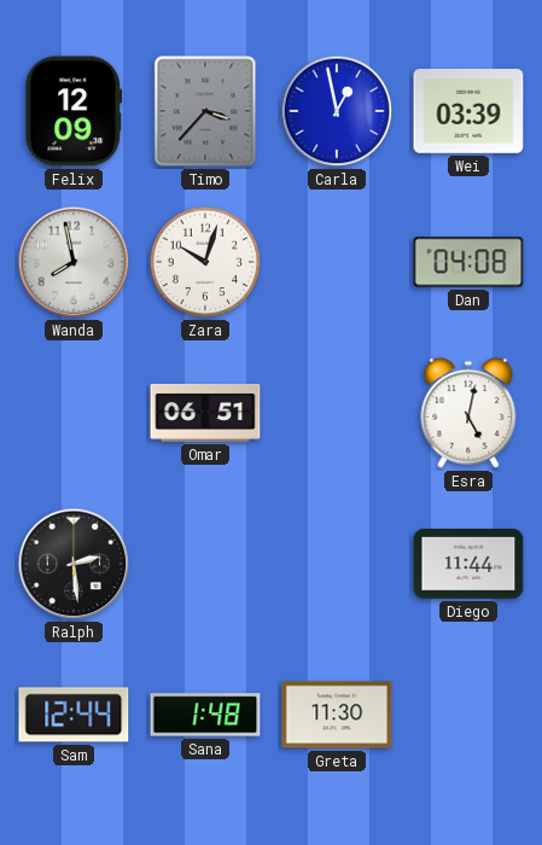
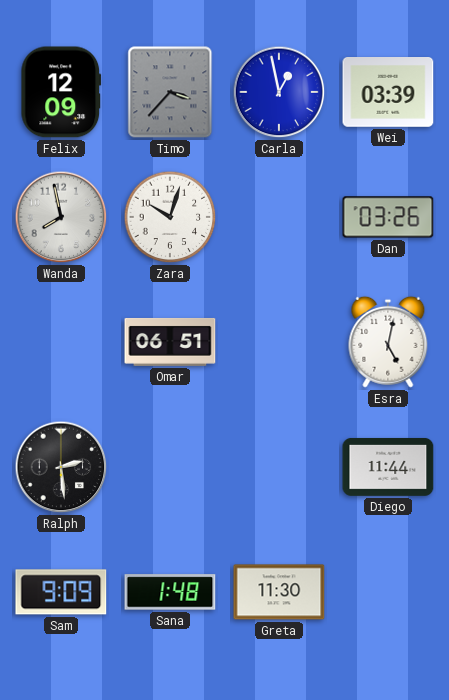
Dan: 04:08 -> 03:26
Sam: 12:44 -> 9:09
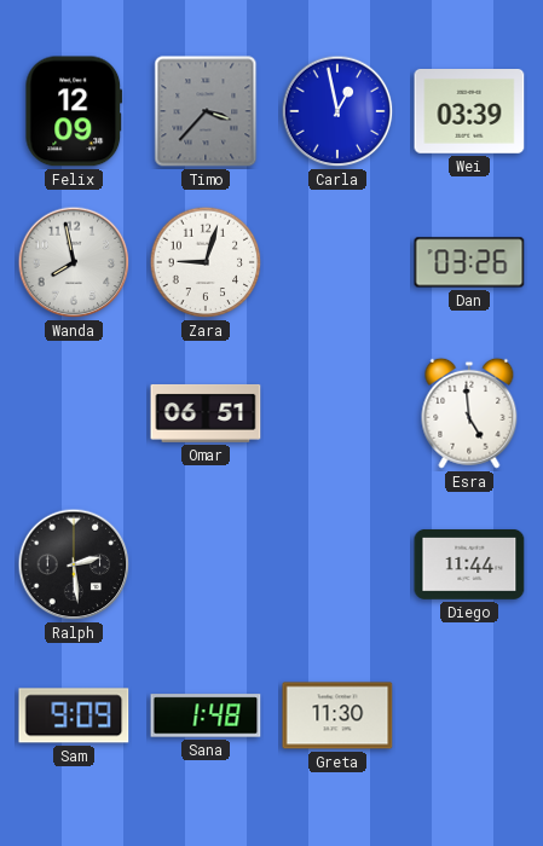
Zara: 10:03 -> 9:03
Esra: 5:02 -> 4:59
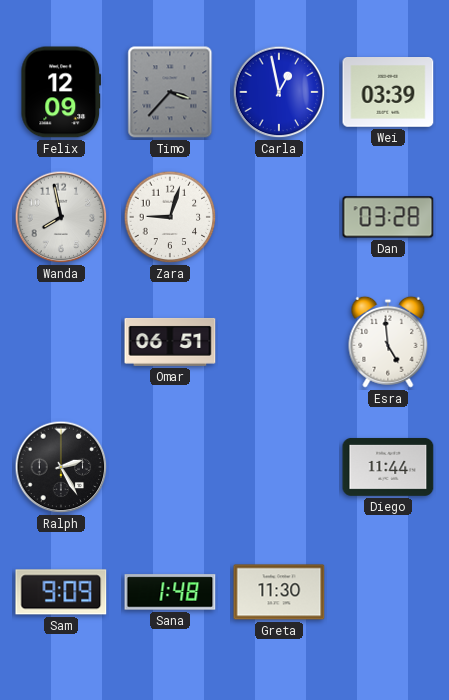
Dan: 03:26 -> 03:28
Ralph: 2:29 -> 2:25
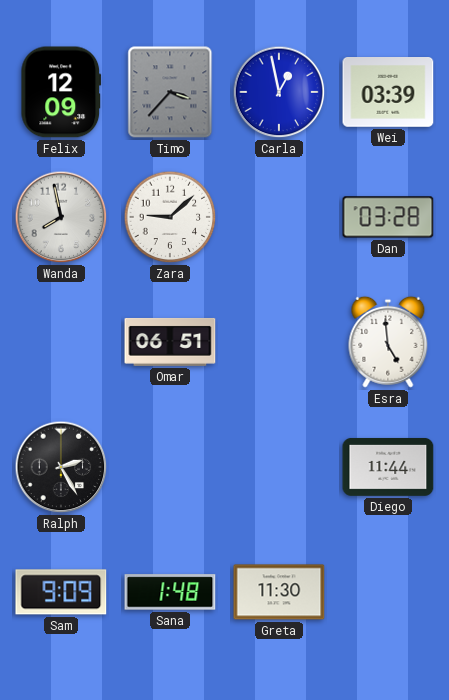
Zara: 9:03 -> 9:08
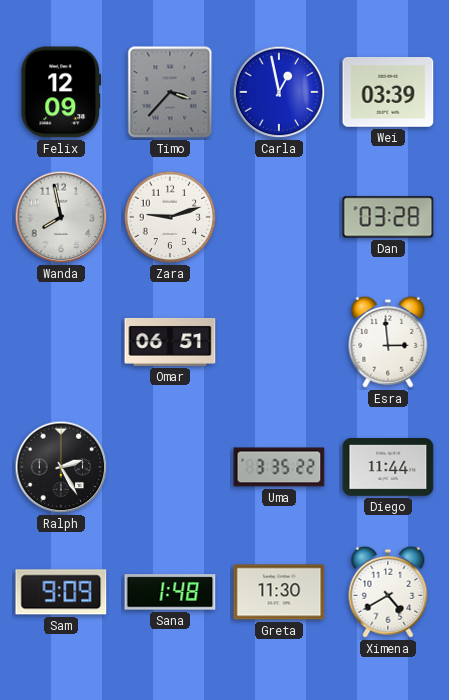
Zara: 9:08 -> 9:12
Esra: 4:59 -> 2:59
Uma: none -> 3:35
Ximena: none -> 4:40
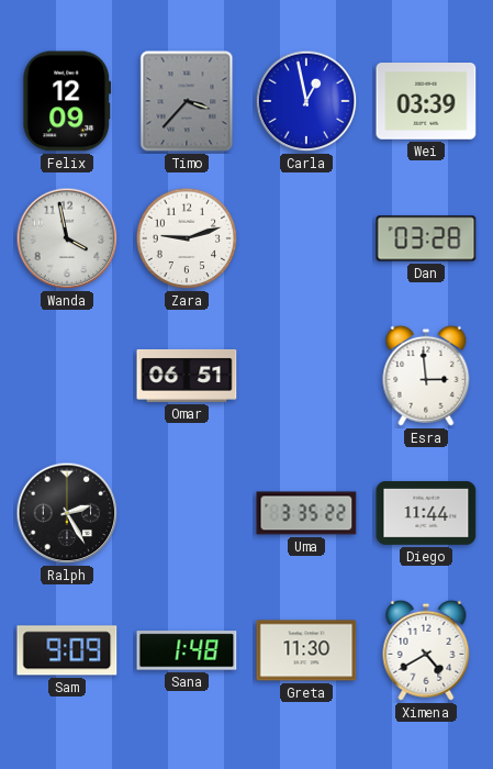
Wanda: 7:58 -> 3:58
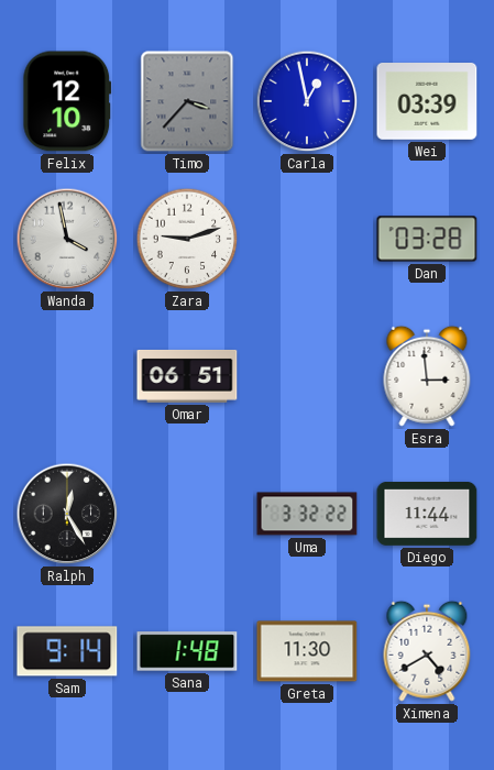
Felix: 12:09 -> 12:10
Ralph: 2:25 -> 12:25
Uma: 3:35 -> 3:32
Sam: 9:09 -> 9:14
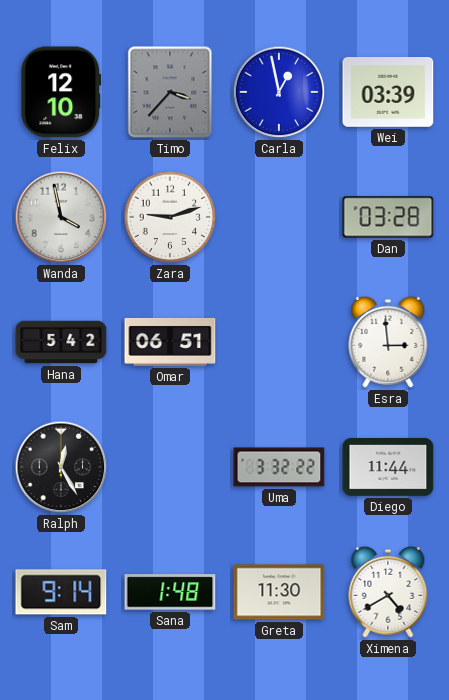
Hana: none -> 5:42
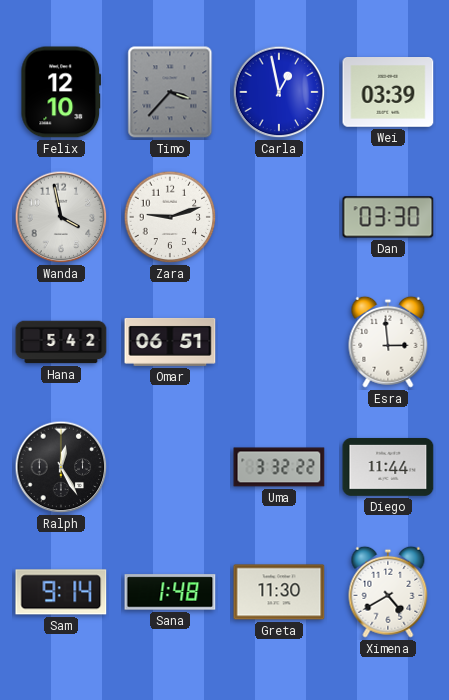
Dan: 03:28 -> 03:30
